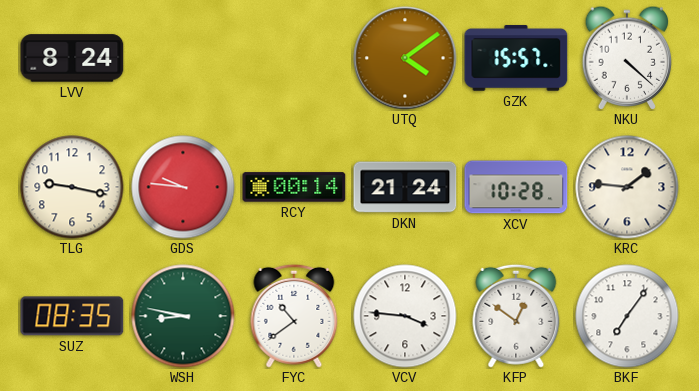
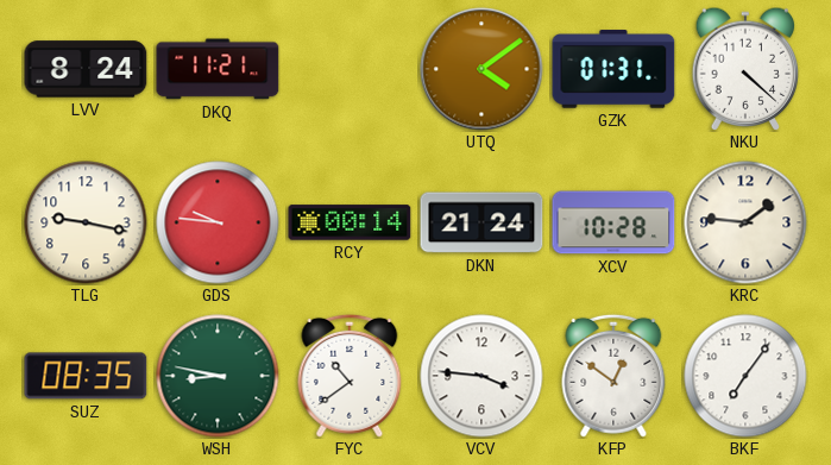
DKQ: none -> 11:21
GZK: 15:57 -> 01:31
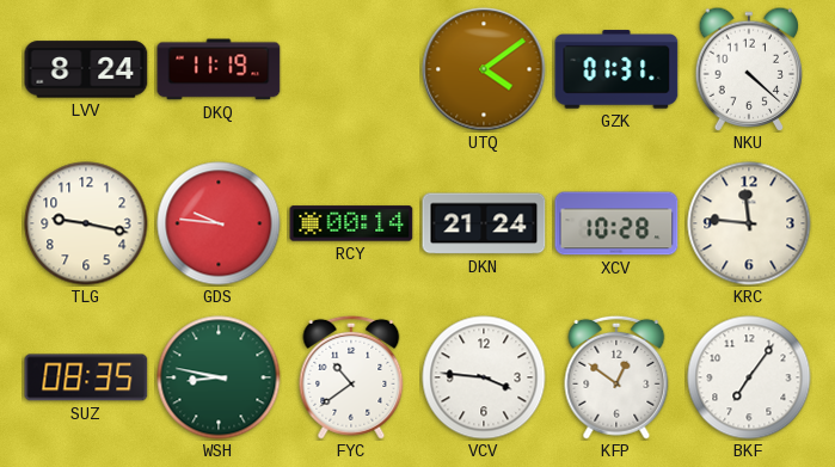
DKQ: 11:21 -> 11:19
KRC: 1:46 -> 11:46
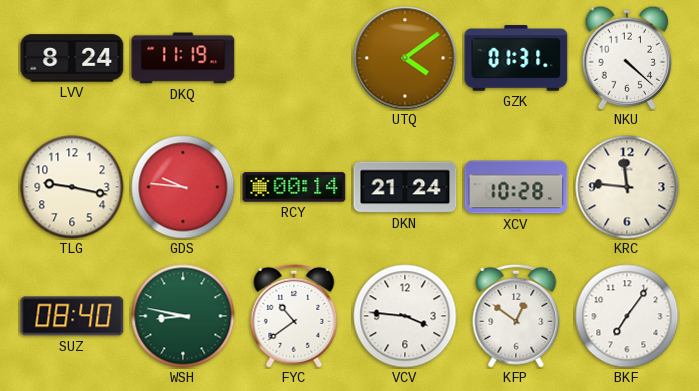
SUZ: 08:35 -> 08:40
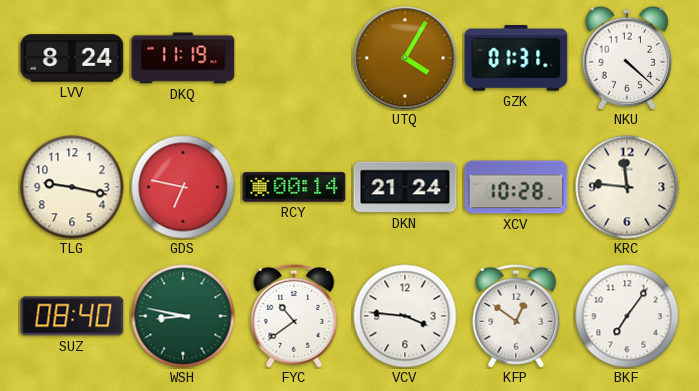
UTQ: 4:09 -> 4:05
GDS: 9:46 -> 6:47
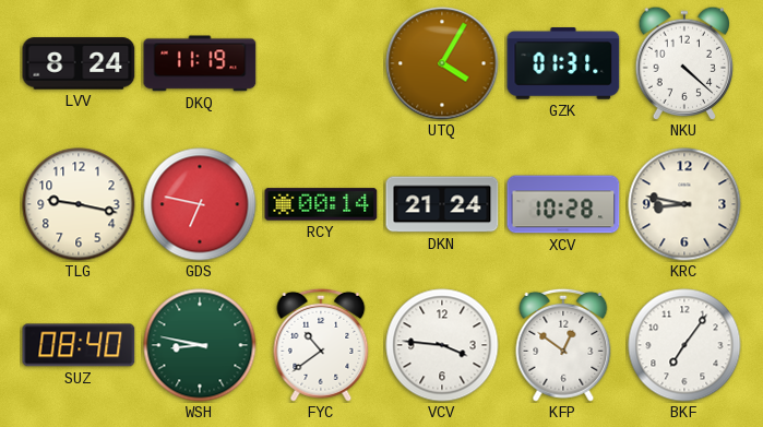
KRC: 11:46 -> 8:47
